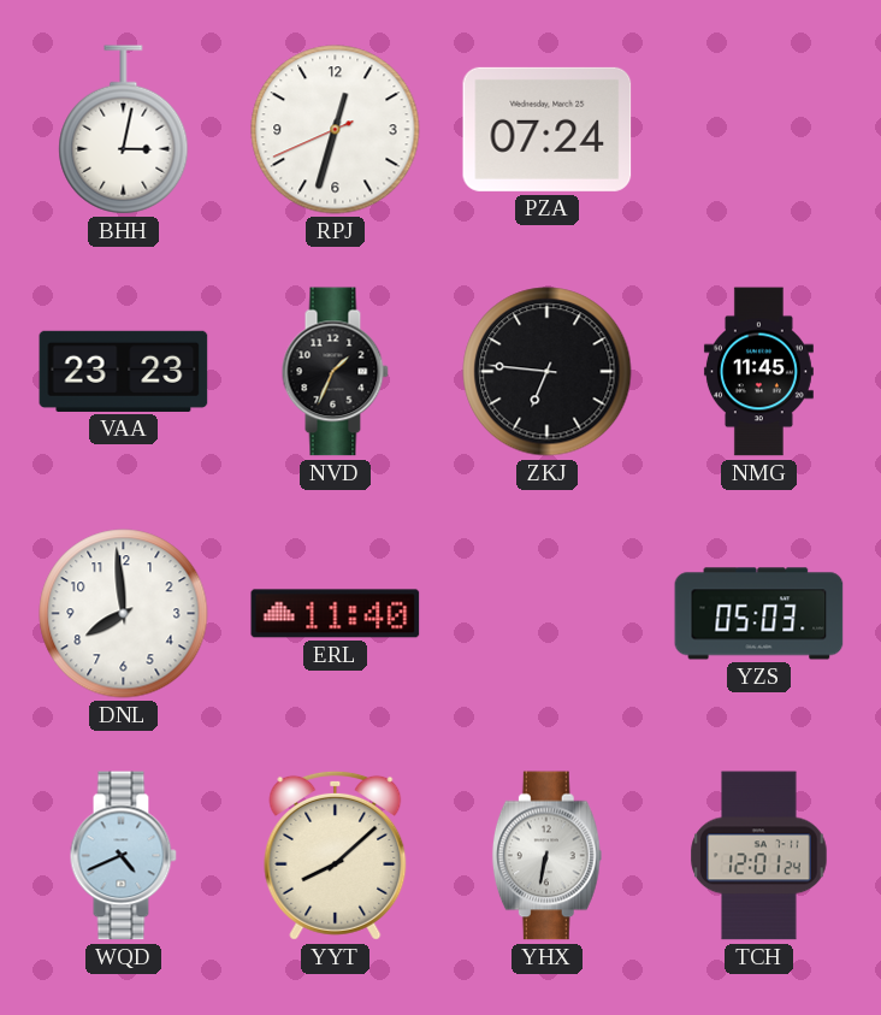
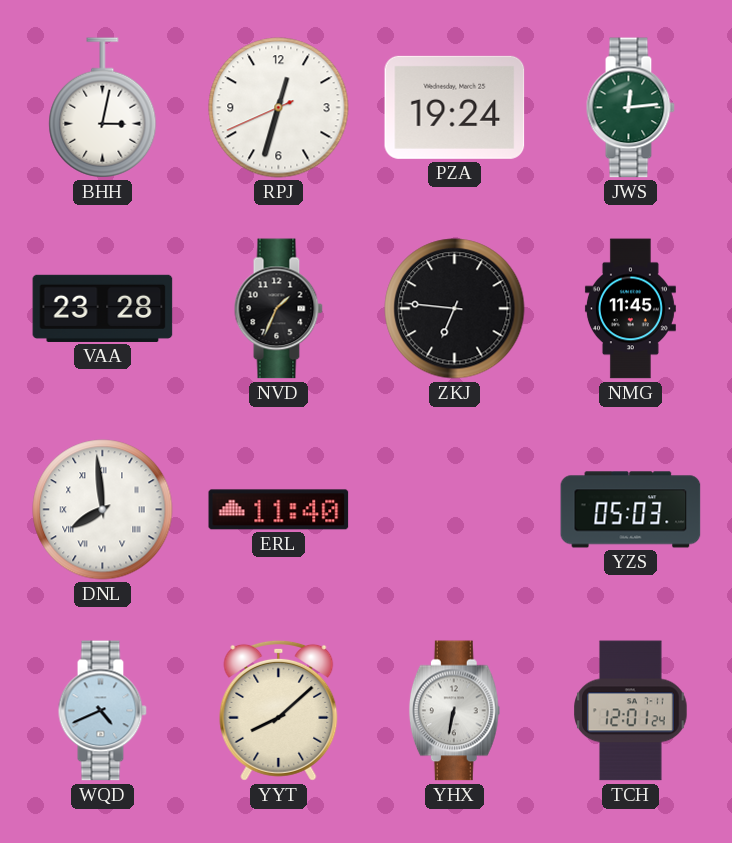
PZA: 07:24 -> 19:24
JWS: none -> 12:14
VAA: 23:23 -> 23:28
DNL numerals: Arabic -> Roman
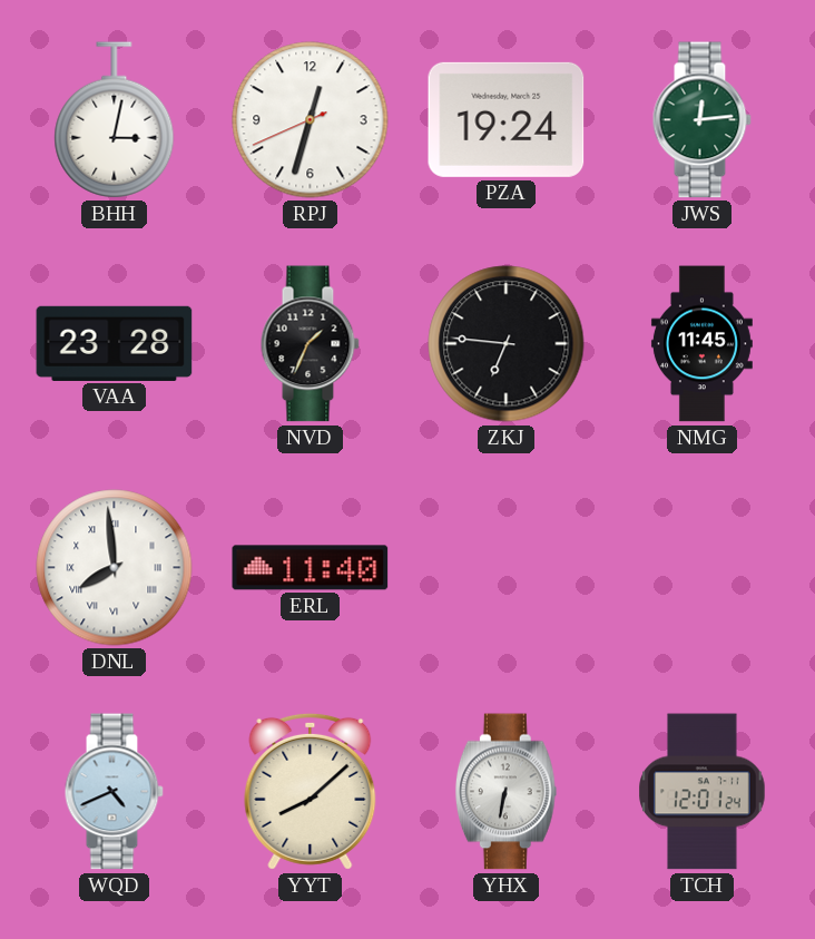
YZS: 05:03 -> none
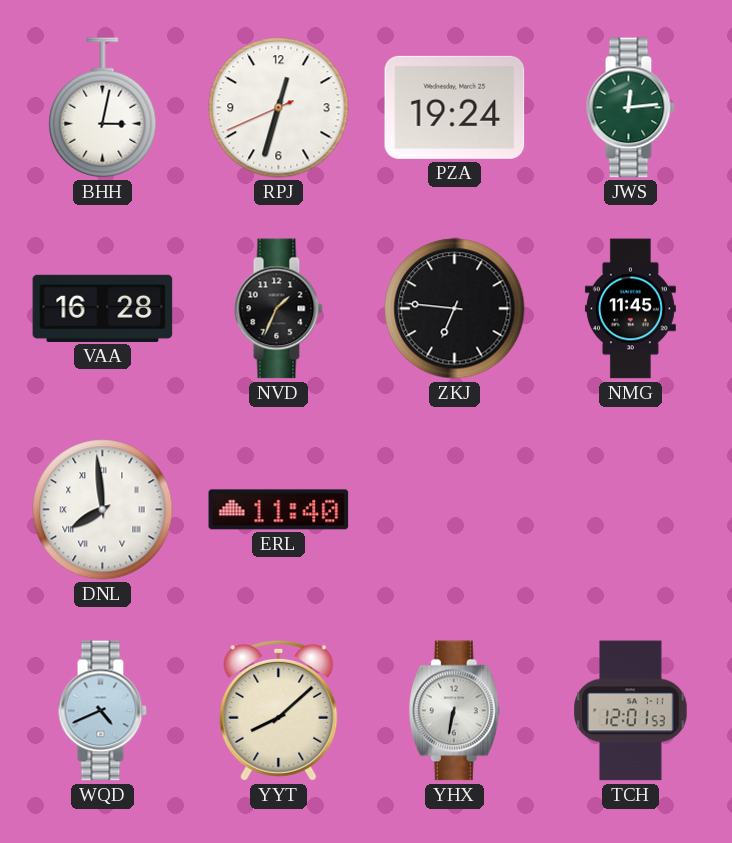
VAA: 23:28 -> 16:28
TCH: 12:01:24 -> 12:01:53
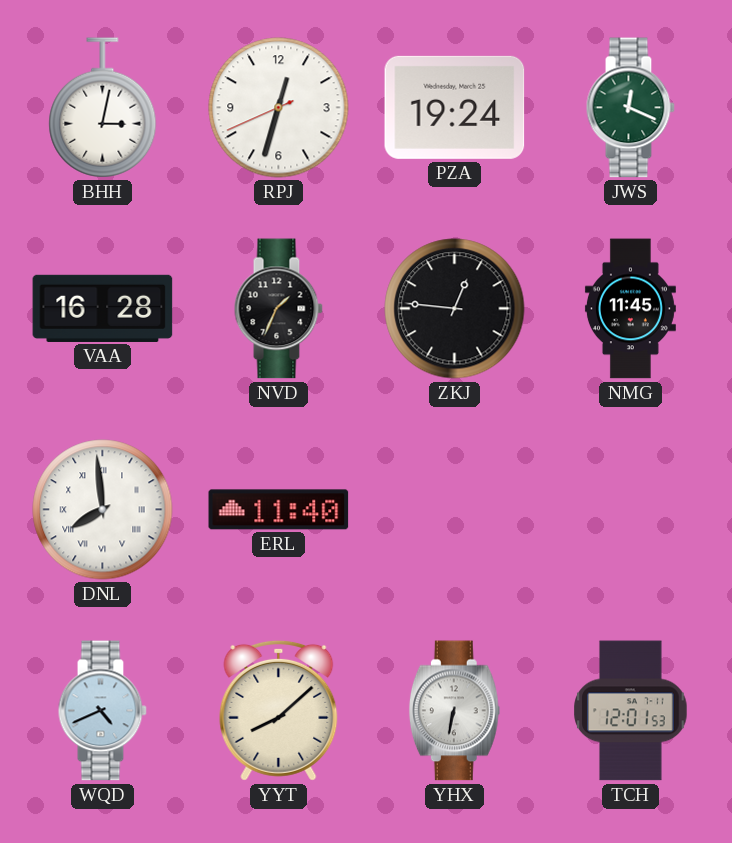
JWS: 12:14 -> 12:19
ZKJ: 6:46 -> 12:46
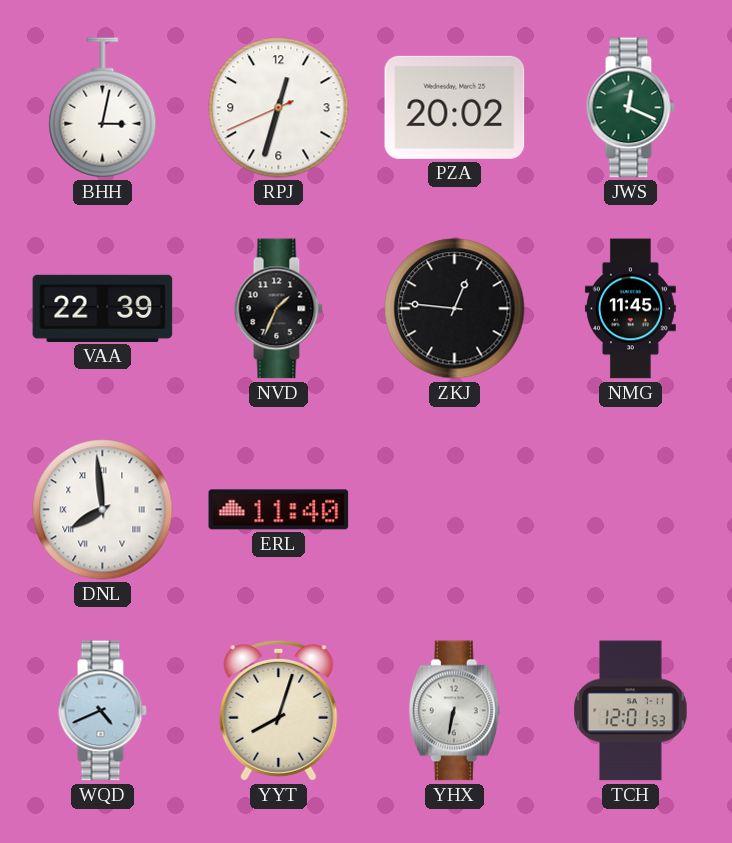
PZA: 19:24 -> 20:02
VAA: 16:28 -> 22:39
YYT: 8:08 -> 8:03
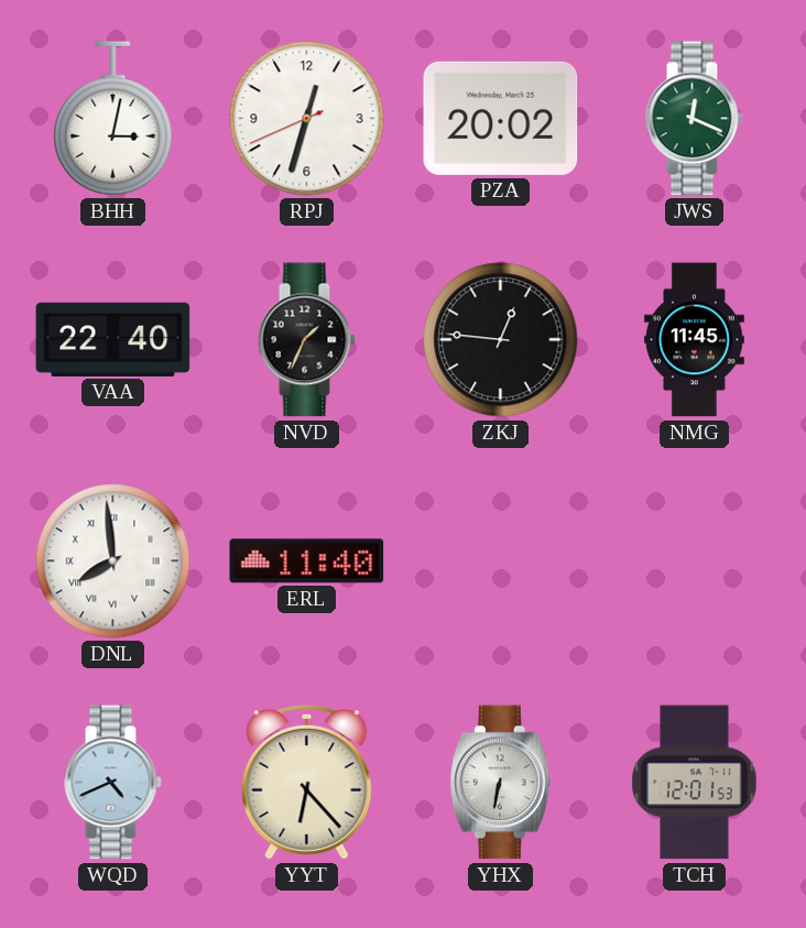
VAA: 22:39 -> 22:40
YYT: 8:03 -> 6:23
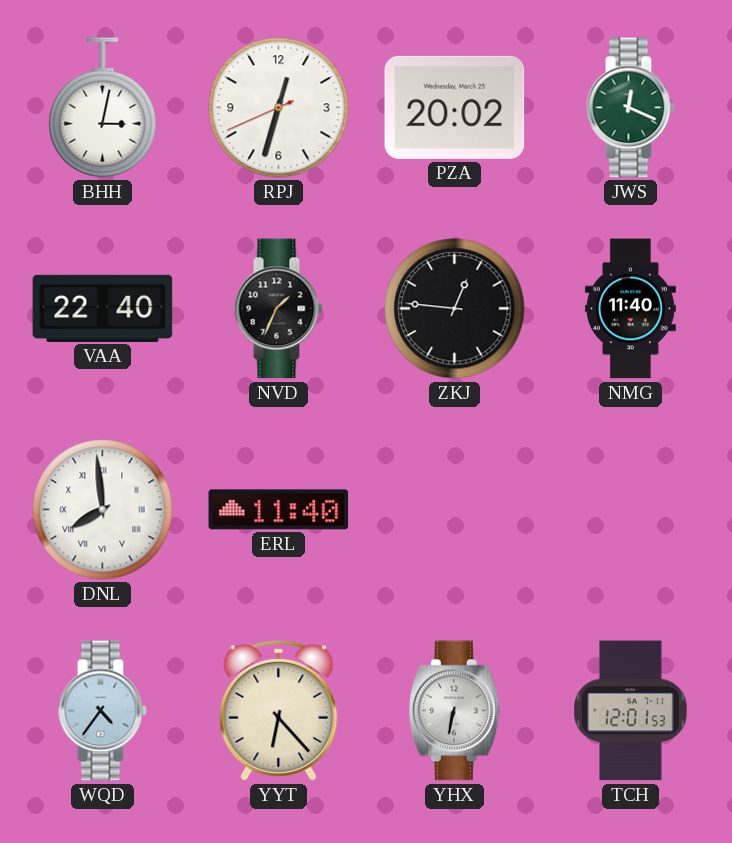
NMG: 11:45 -> 11:40
WQD: 4:41 -> 4:36
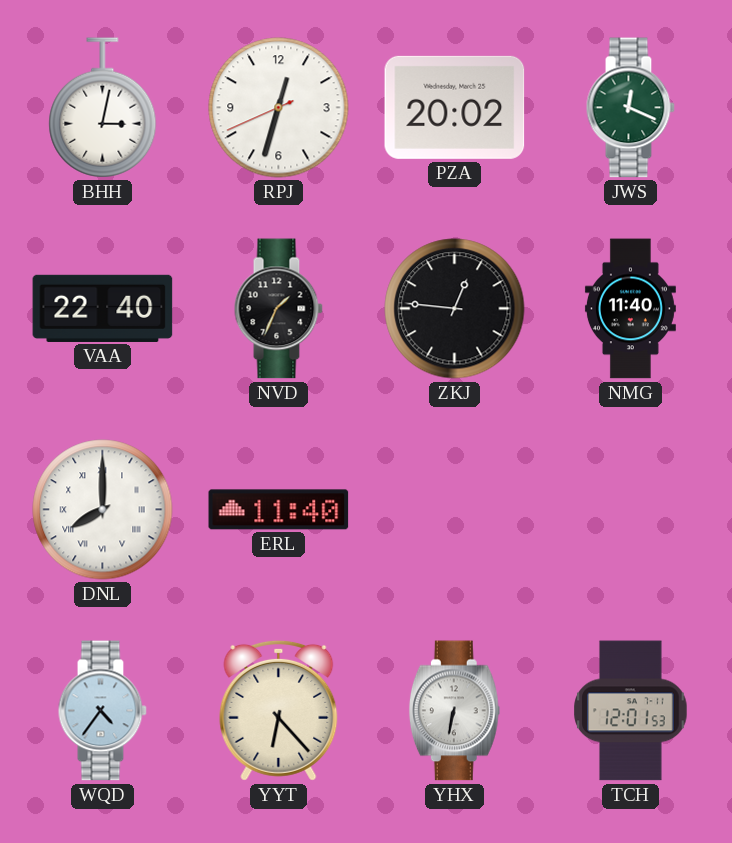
DNL: 7:59 -> 8:00
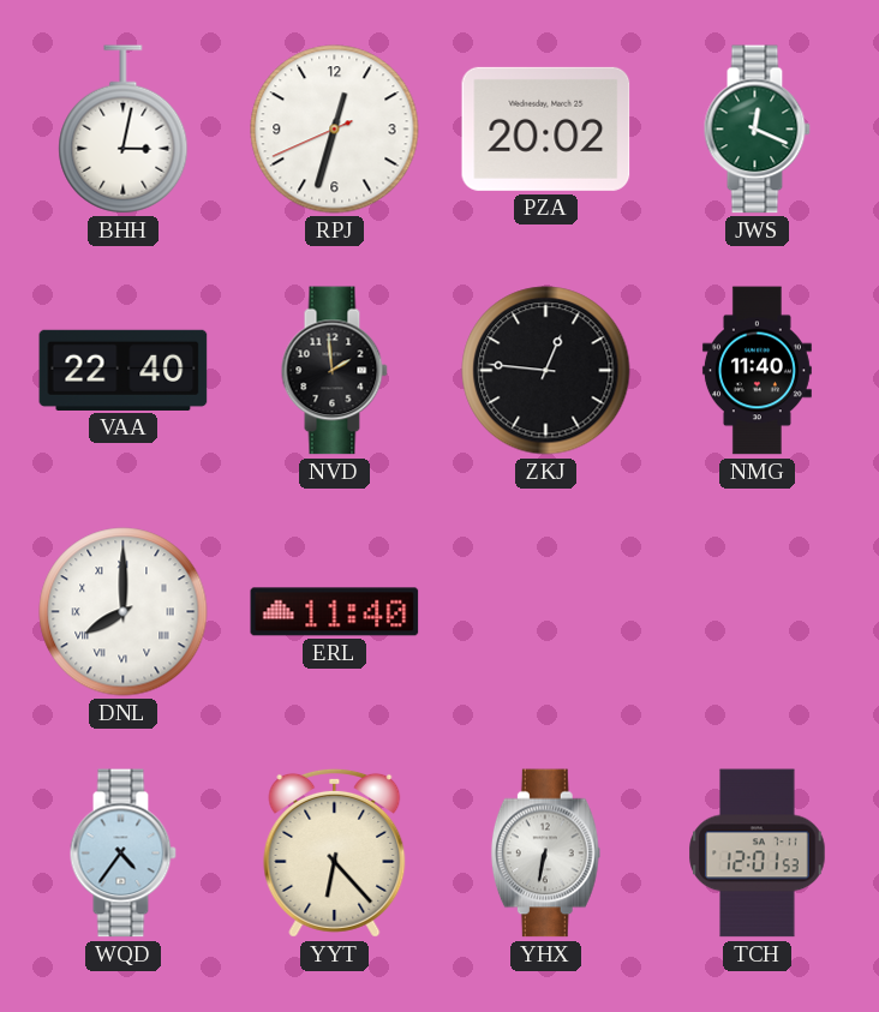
NVD: 1:34 -> 1:59
